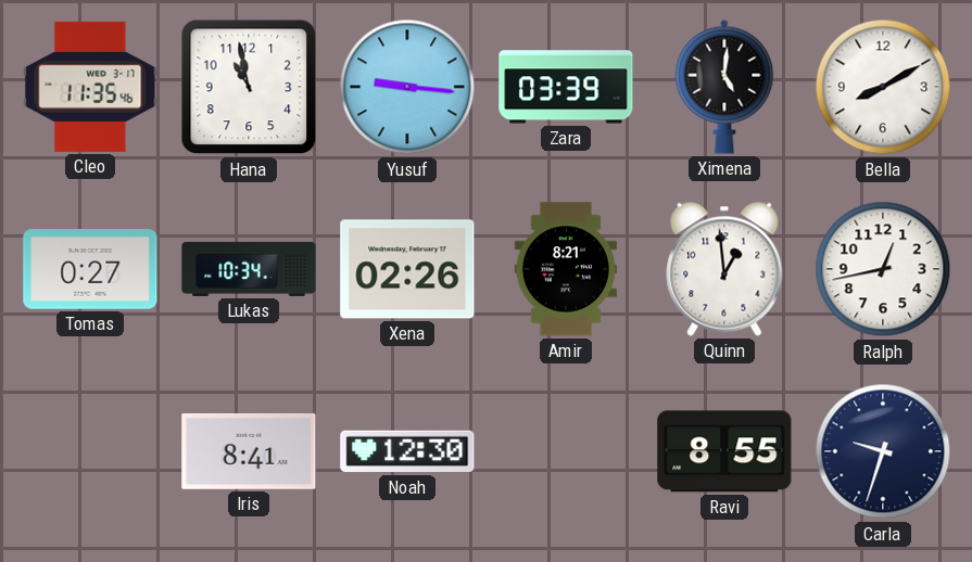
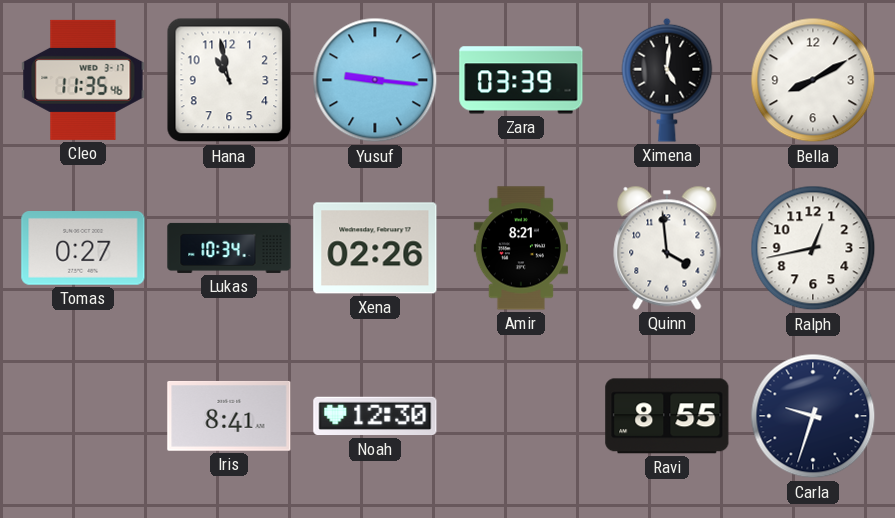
Quinn: 12:59 -> 3:59
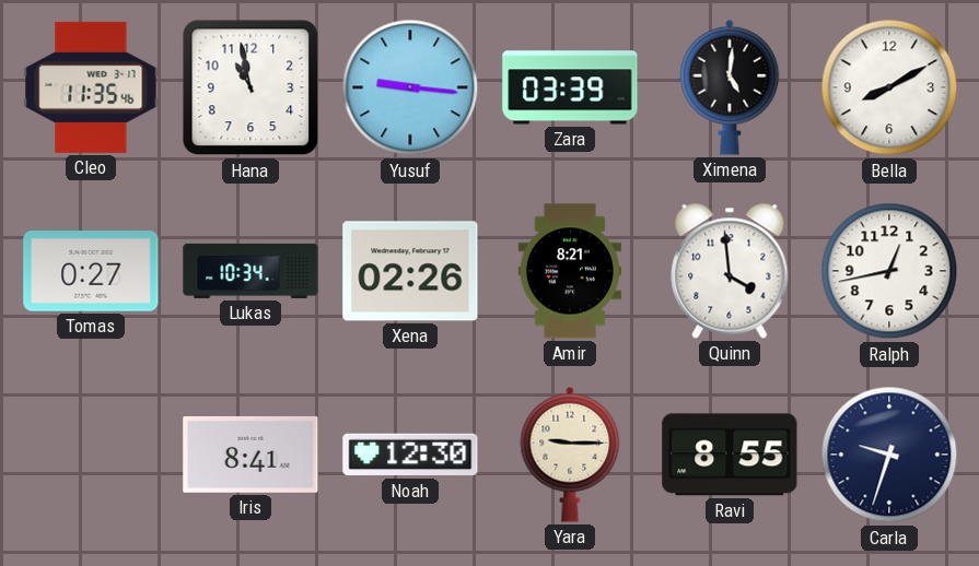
Yara: none -> 9:15
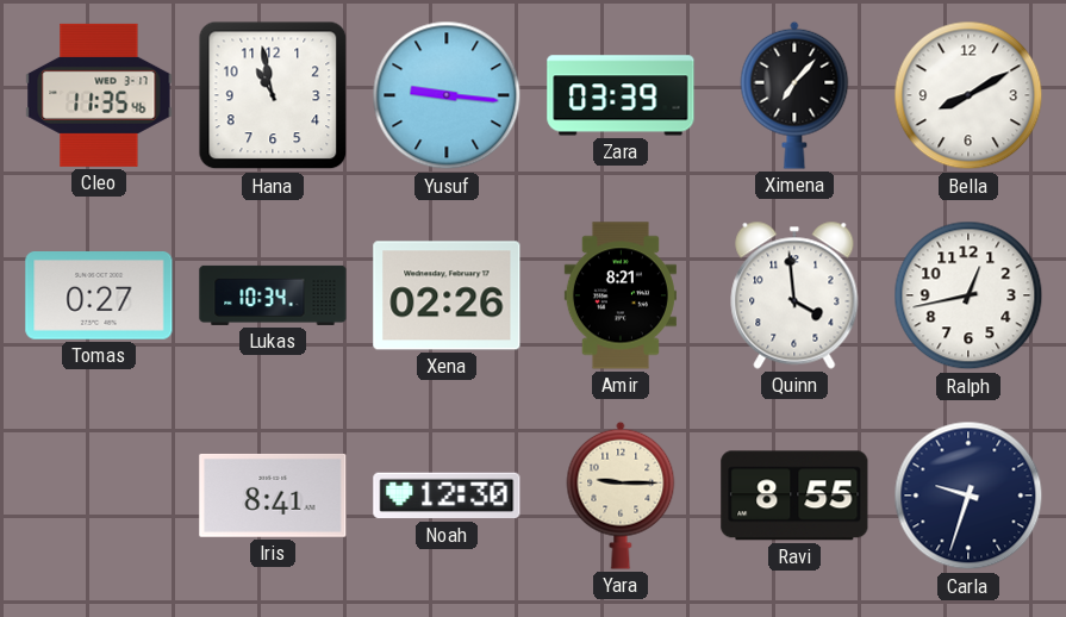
Ximena: 5:01 -> 7:07
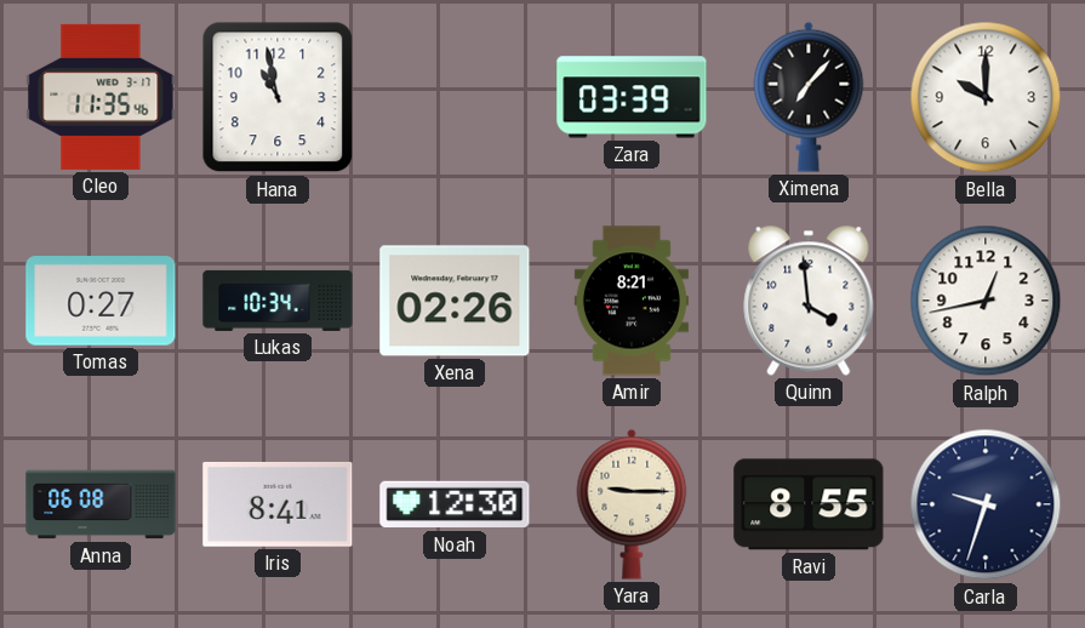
Yusuf: 9:16 -> none
Bella: 8:10 -> 10:00
Anna: none -> 06:08
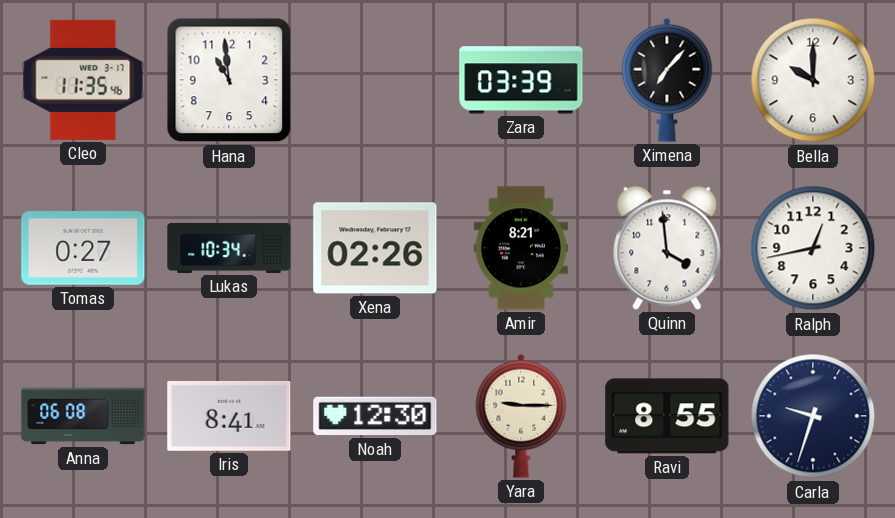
Hana: 10:58 -> 10:59
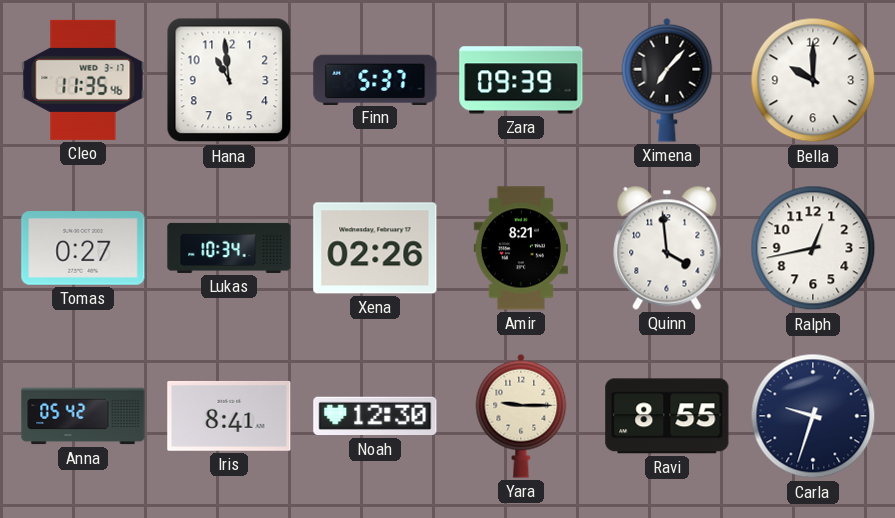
Finn: none -> 5:37
Zara: 03:39 -> 09:39
Anna: 06:08 -> 05:42
